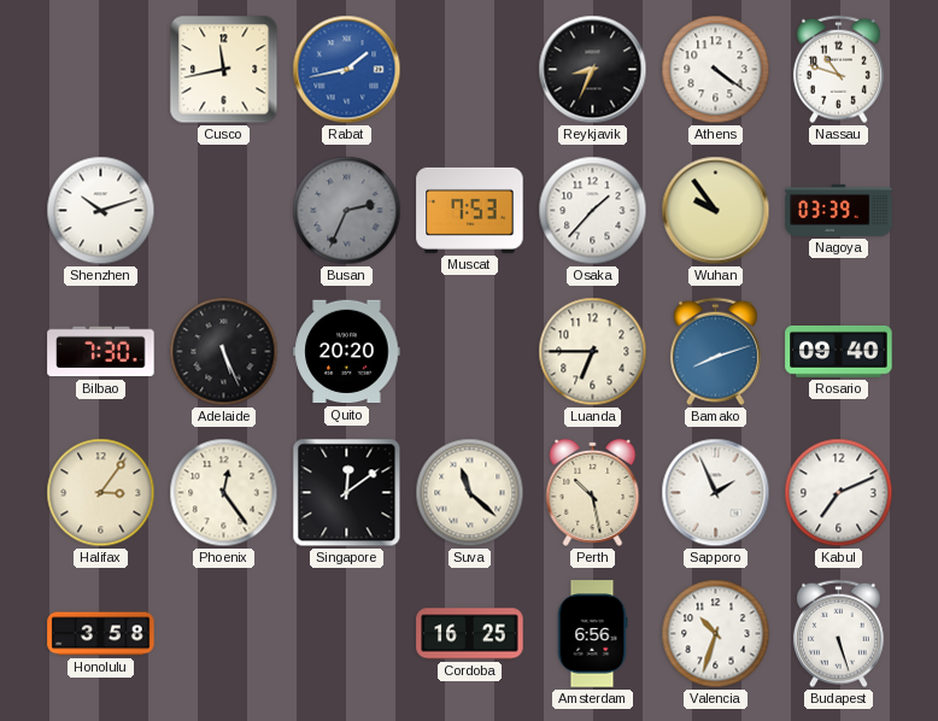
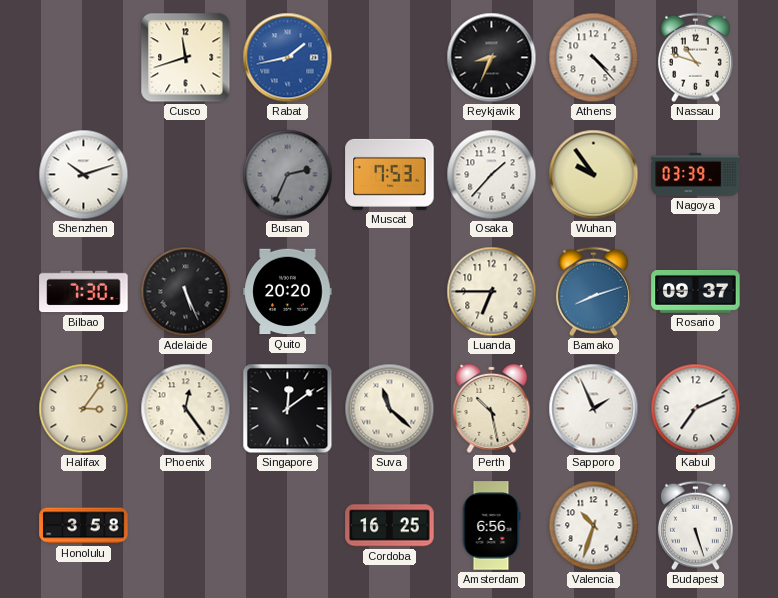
Cusco: 11:43 -> 11:42
Athens: 4:21 -> 4:23
Rosario: 09:40 -> 09:37
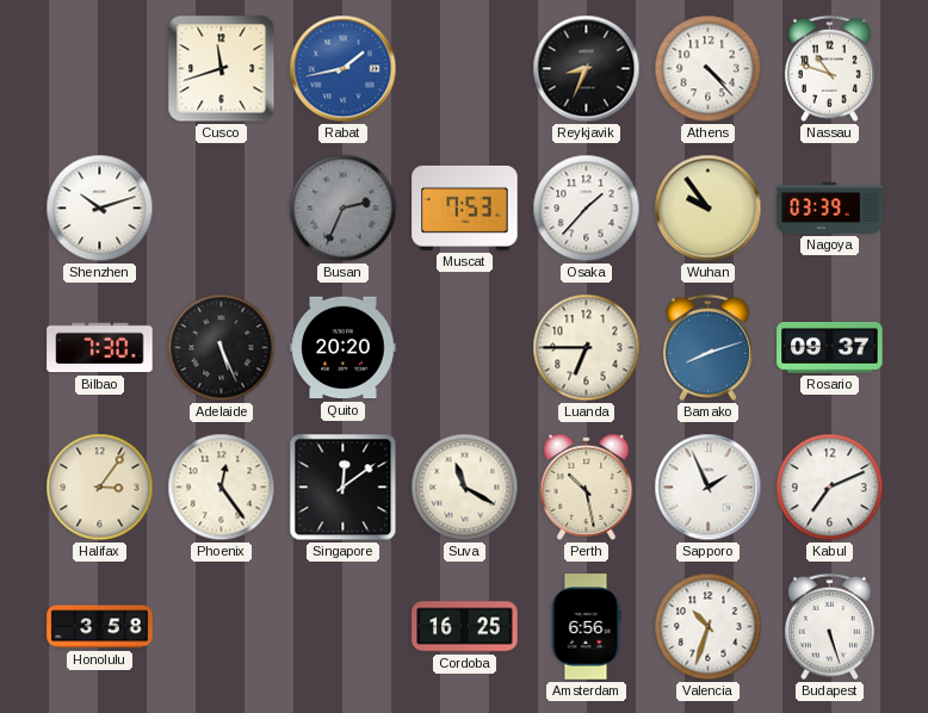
Suva: 11:22 -> 11:20
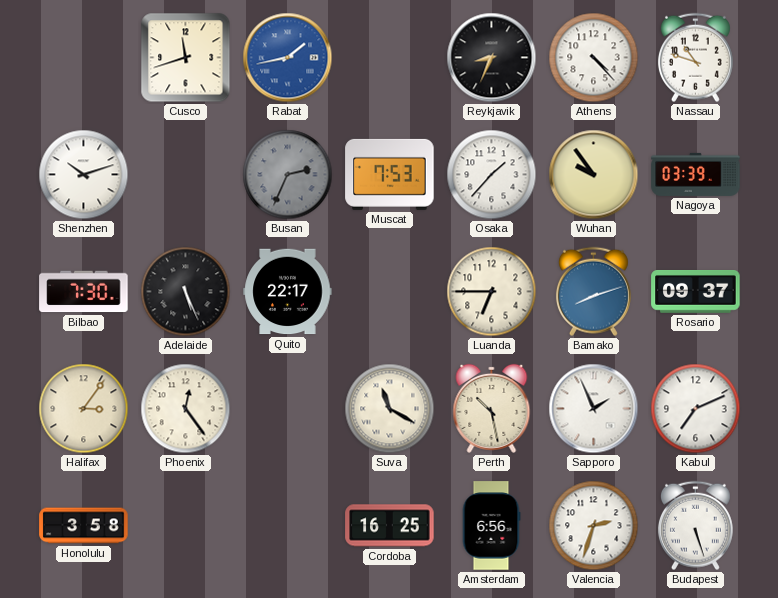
Quito: 20:20 -> 22:17
Singapore: 12:09 -> none
Valencia: 10:33 -> 2:33
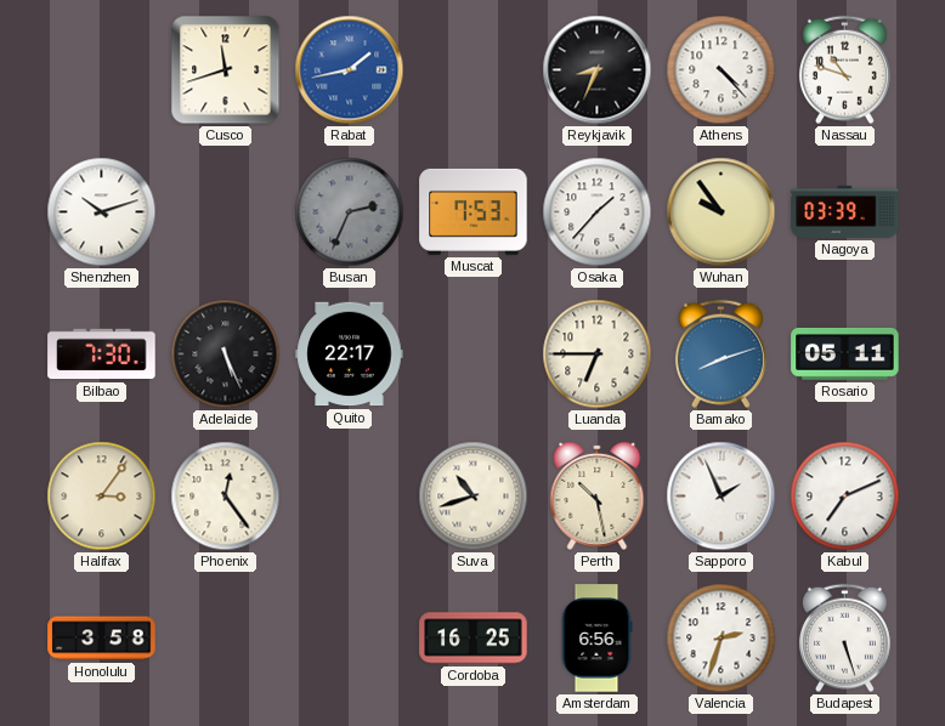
Rosario: 09:37 -> 05:11
Suva: 11:20 -> 10:42
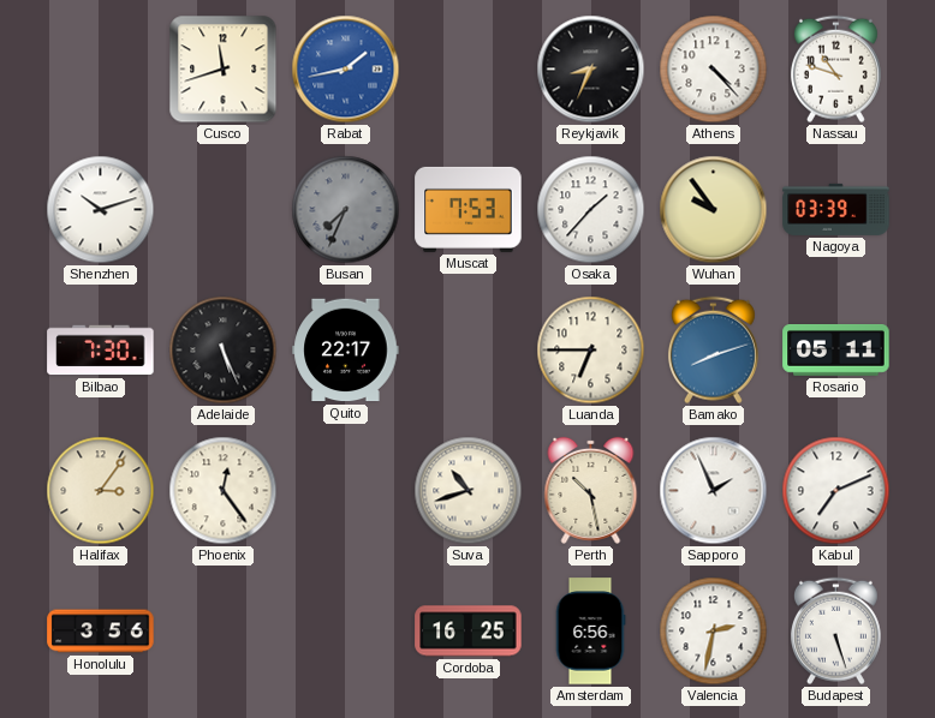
Busan: 2:34 -> 7:34
Honolulu: 3:58 -> 3:56
Valencia: 2:33 -> 2:32
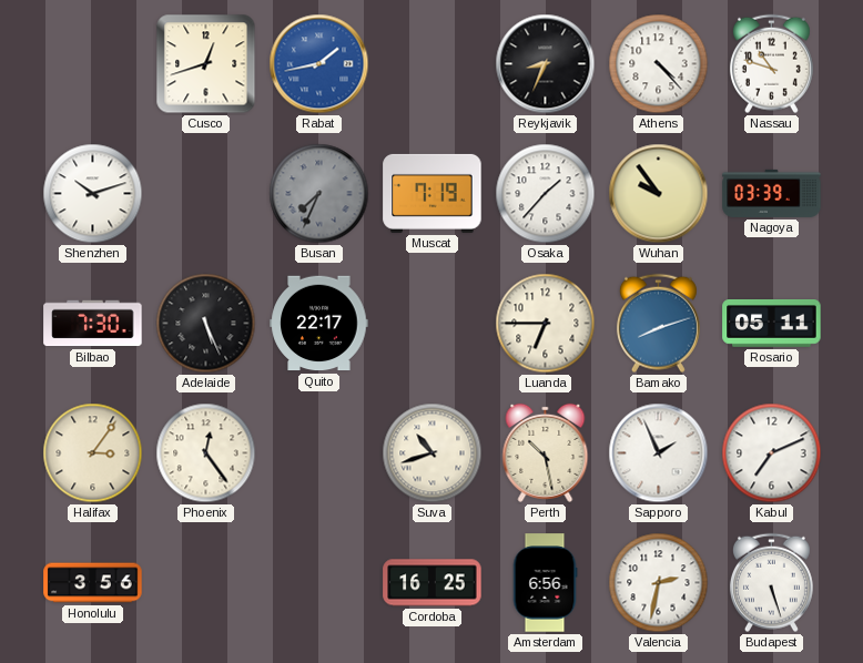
Cusco: 11:42 -> 12:42
Muscat: 7:53 -> 7:19
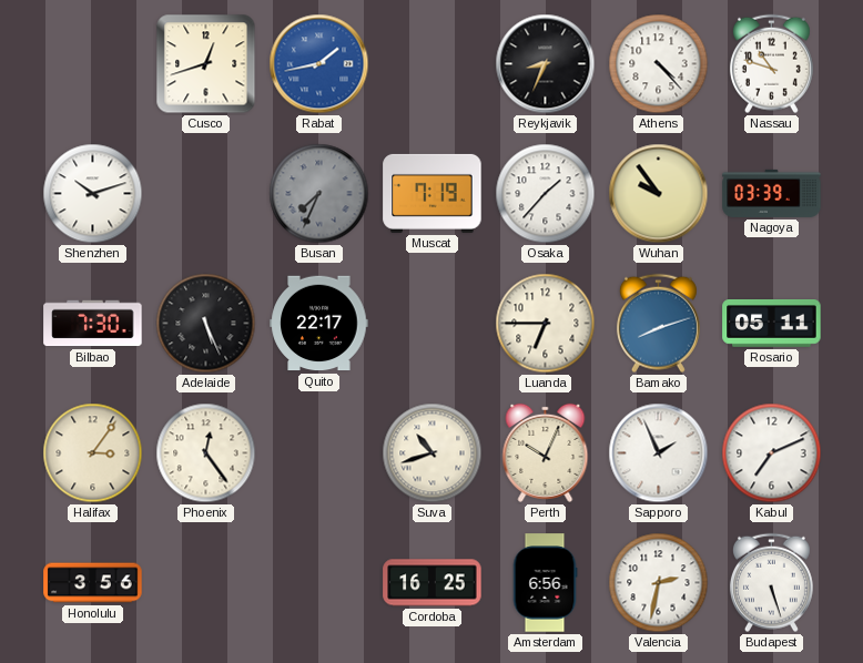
Perth: 10:28 -> 10:04
